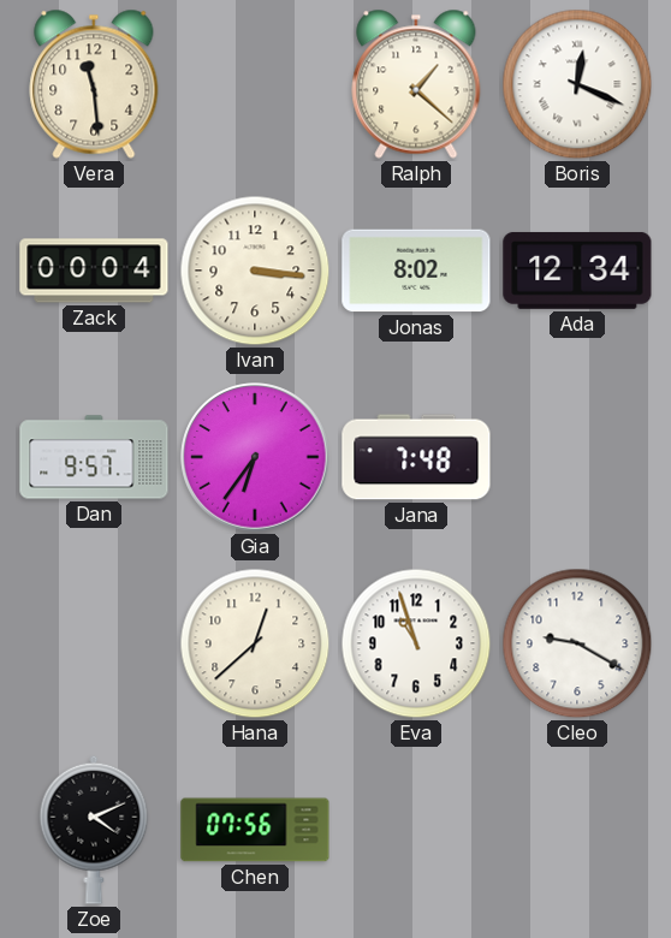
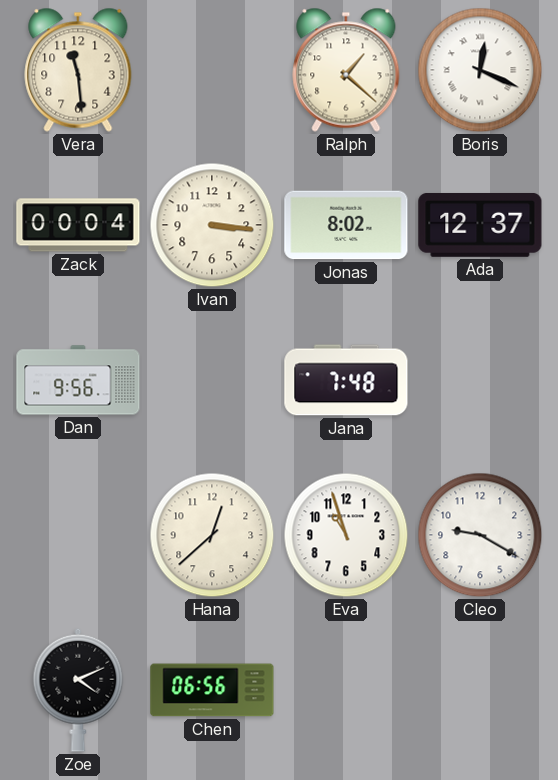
Ada: 12:34 -> 12:37
Dan: 9:57 -> 9:56
Gia: 6:36 -> none
Chen: 07:56 -> 06:56
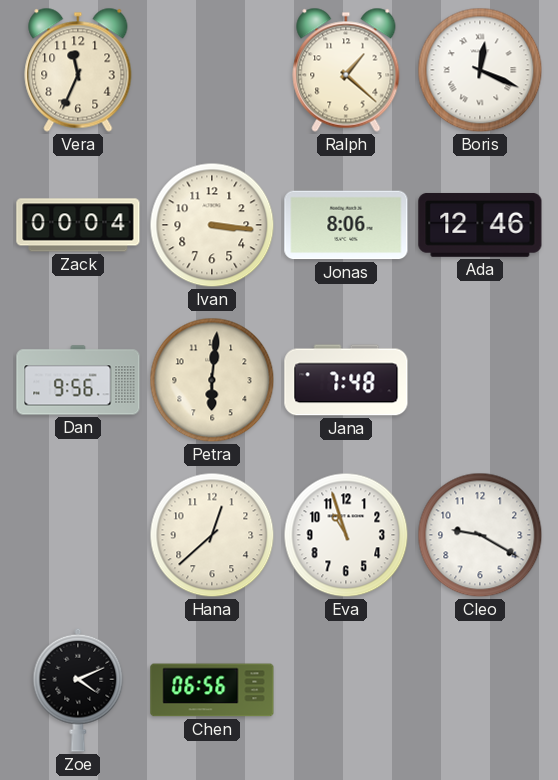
Vera: 11:29 -> 11:34
Jonas: 8:02 -> 8:06
Ada: 12:37 -> 12:46
Petra: none -> 6:01
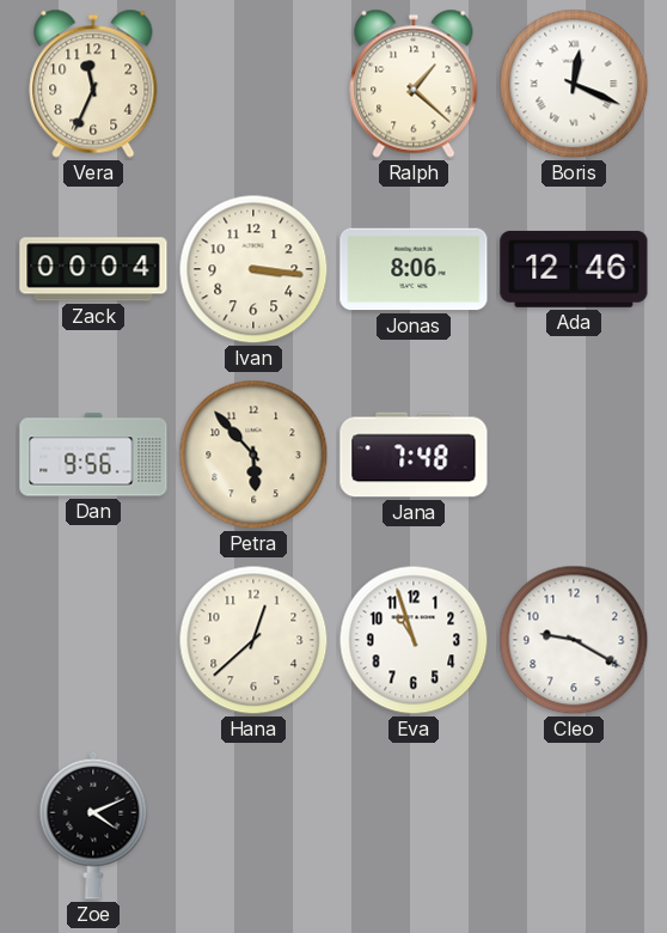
Petra: 6:01 -> 5:53
Chen: 06:56 -> none
